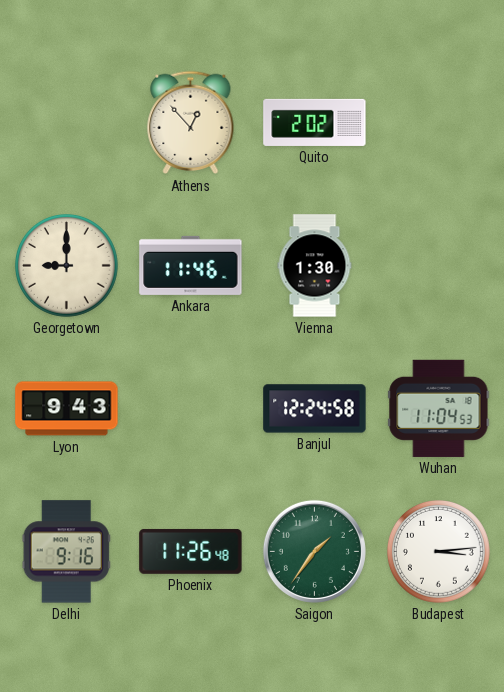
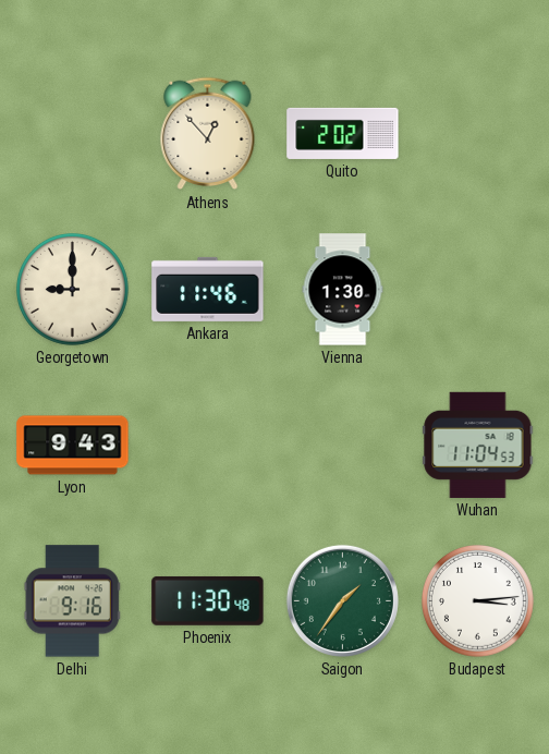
Banjul: 12:24 -> none
Phoenix: 11:26 -> 11:30
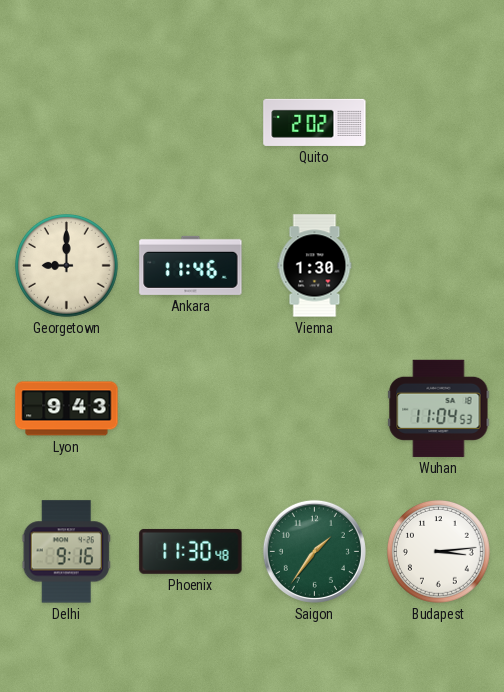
Athens: 12:53 -> none
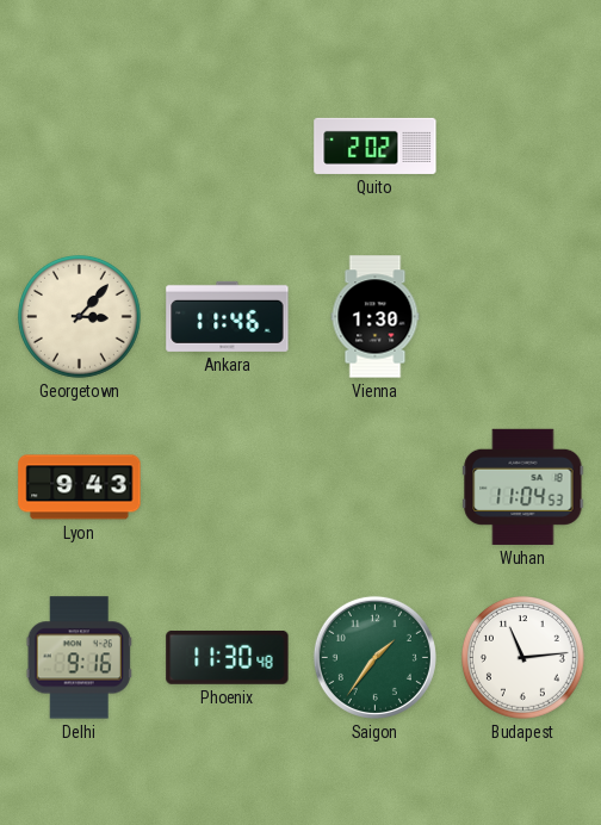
Georgetown: 9:00 -> 3:07
Budapest: 3:14 -> 11:14
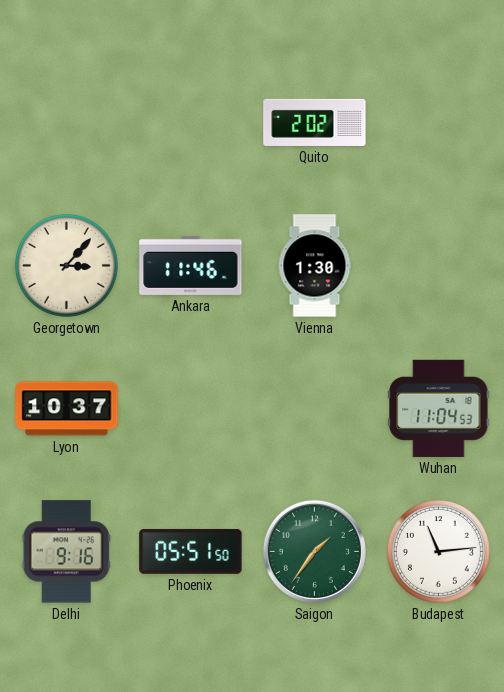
Lyon: 9:43 -> 10:37
Phoenix: 11:30 -> 05:51
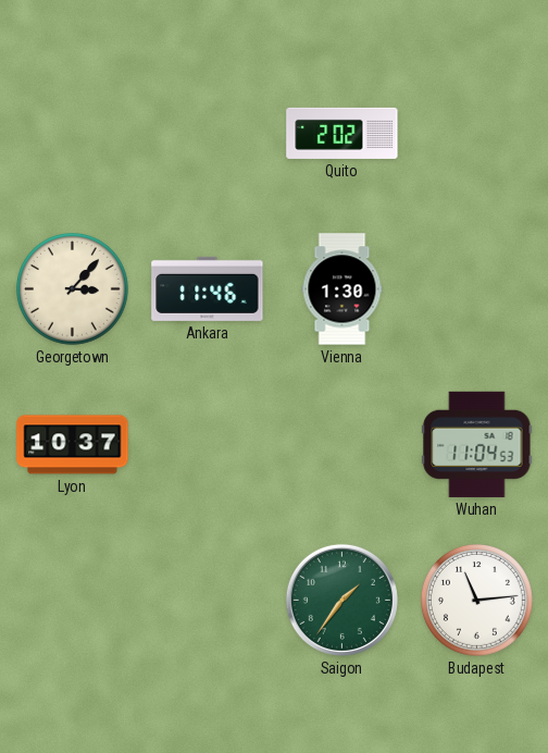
Delhi: 9:16 -> none
Phoenix: 05:51 -> none
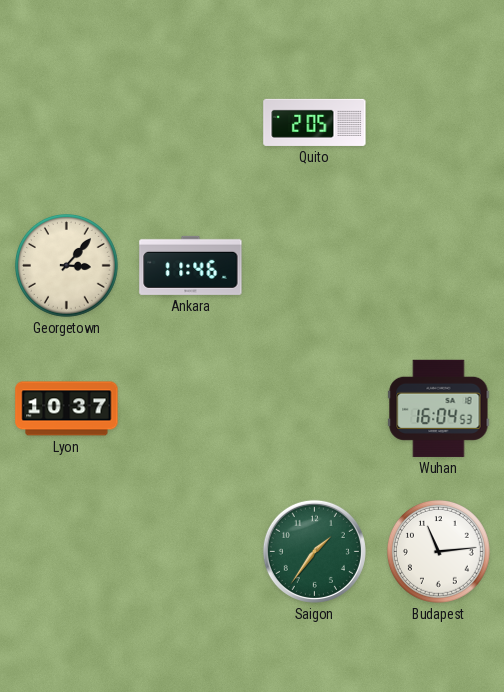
Quito: 2:02 -> 2:05
Vienna: 1:30 -> none
Wuhan: 11:04 -> 16:04
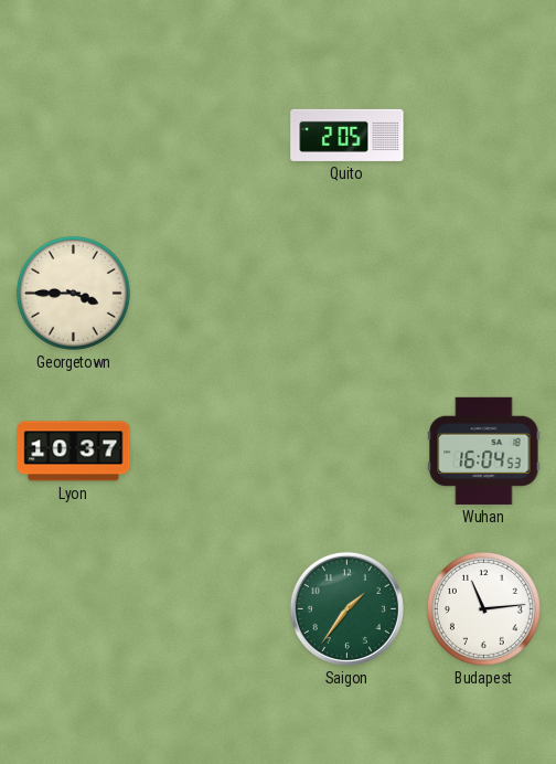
Georgetown: 3:07 -> 3:45
Ankara: 11:46 -> none
